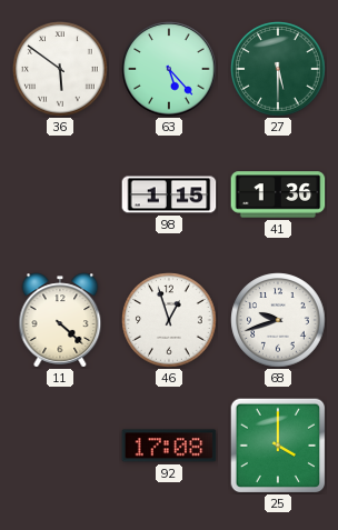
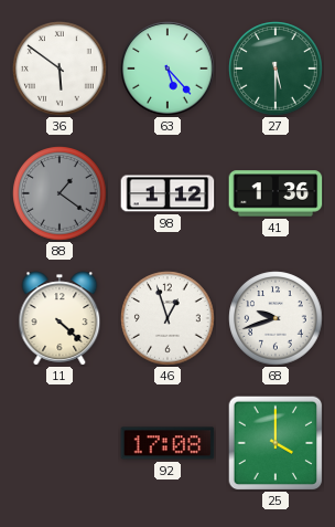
88: none -> 1:21
98: 1:15 -> 1:12
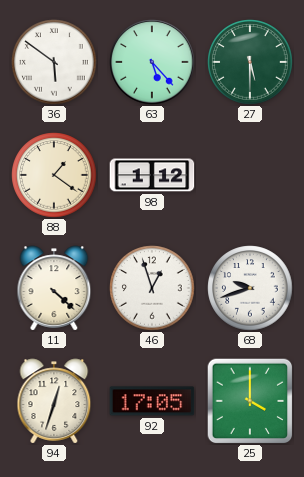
88 dial: grey -> cream
41: 1:36 -> none
94: none -> 12:33
92: 17:08 -> 17:05
